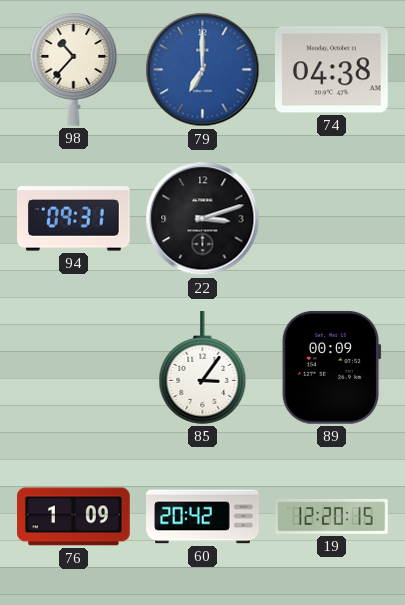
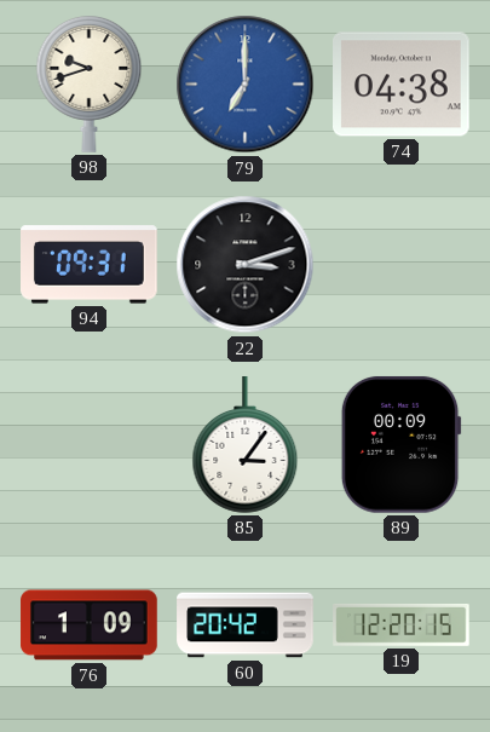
98: 10:37 -> 9:42
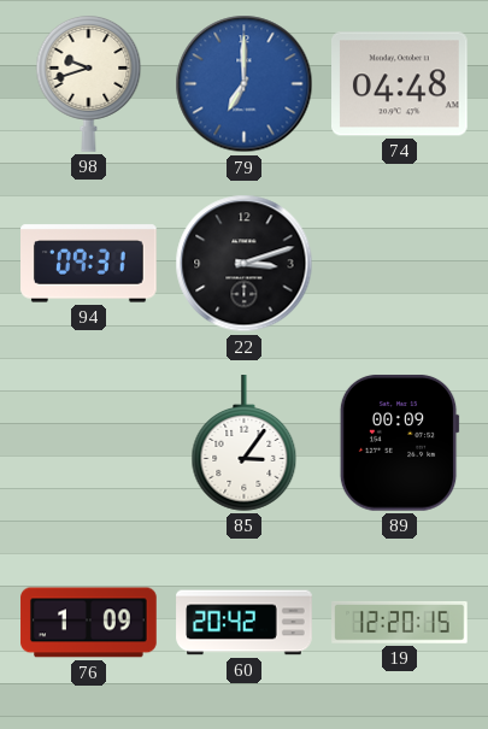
74: 04:38 -> 04:48
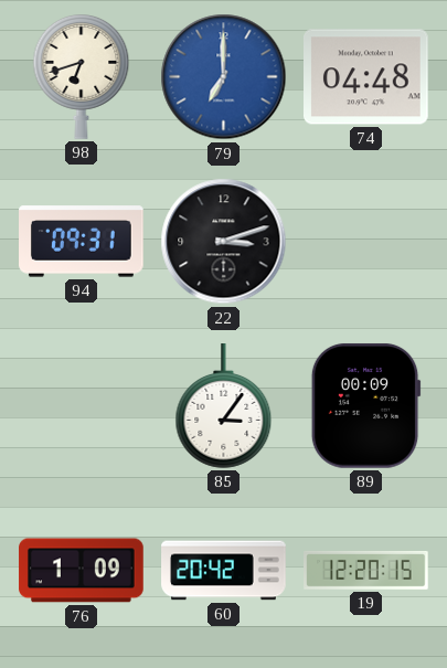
98: 9:42 -> 6:42
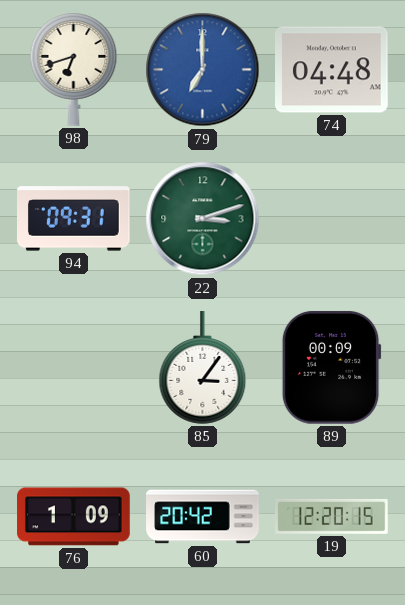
22 dial: black -> green
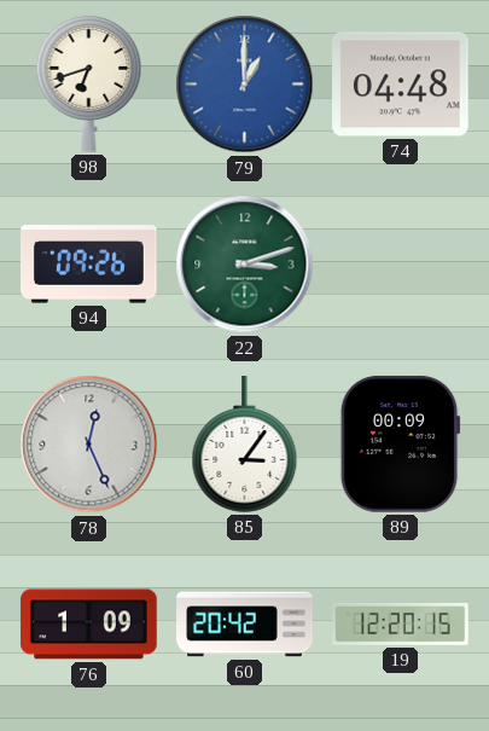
79: 7:00 -> 1:00
94: 09:31 -> 09:26
78: none -> 12:26
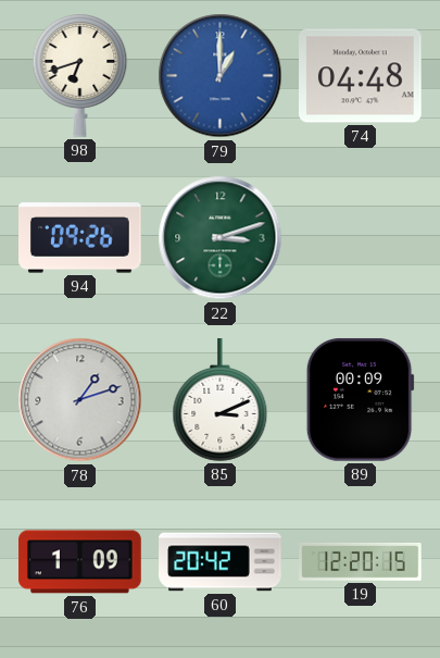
78: 12:26 -> 1:12
85: 3:06 -> 3:11
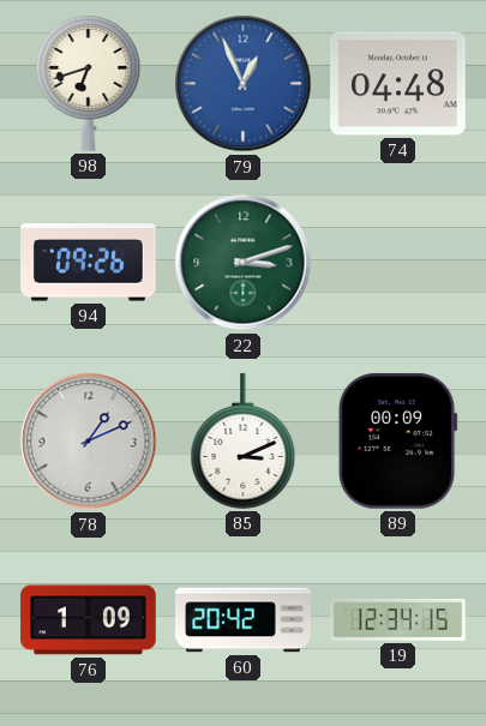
79: 1:00 -> 12:56
78: 1:12 -> 1:11
19: 12:20 -> 12:34
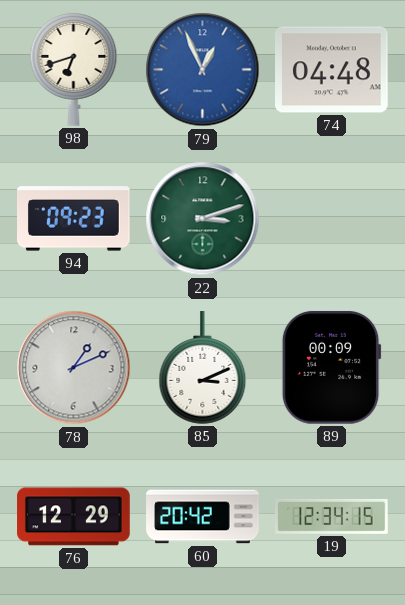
94: 09:26 -> 09:23
76: 1:09 -> 12:29
